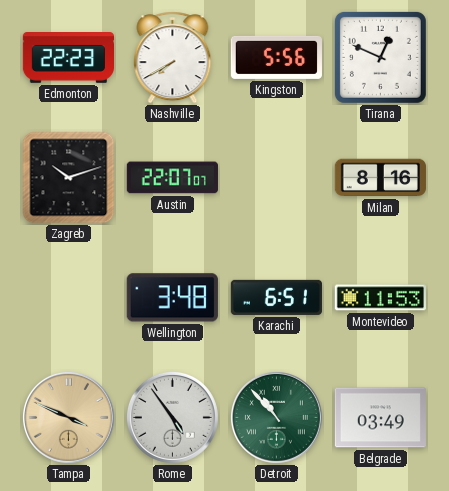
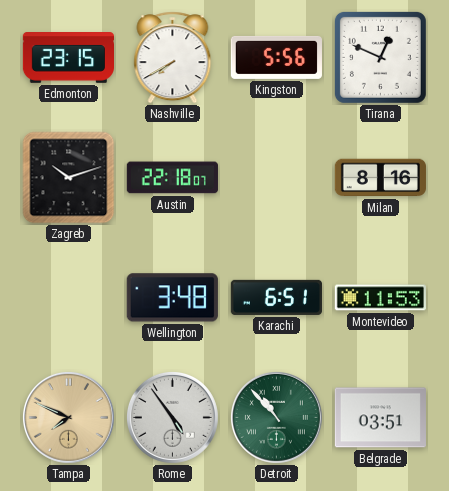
Edmonton: 22:23 -> 23:15
Austin: 22:07 -> 22:18
Tampa: 3:49 -> 7:49
Belgrade: 03:49 -> 03:51
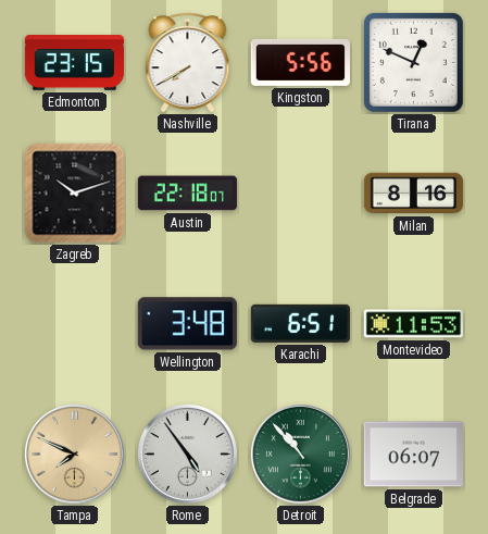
Belgrade: 03:51 -> 06:07
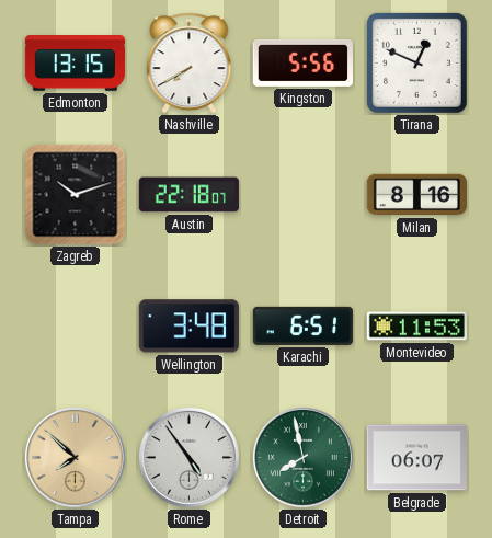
Edmonton: 23:15 -> 13:15
Tampa: 7:49 -> 7:52
Detroit: 10:53 -> 7:58
